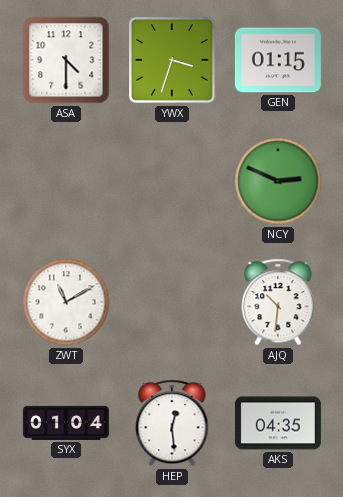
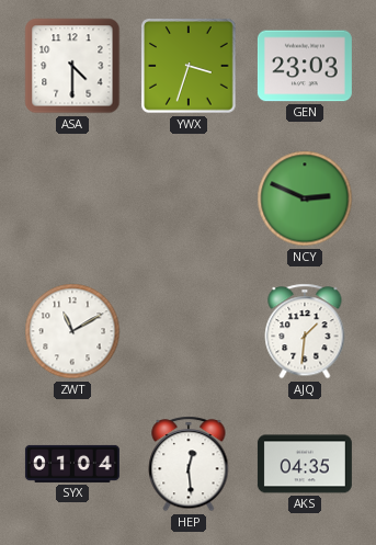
GEN: 01:15 -> 23:03
AJQ: 10:31 -> 1:31
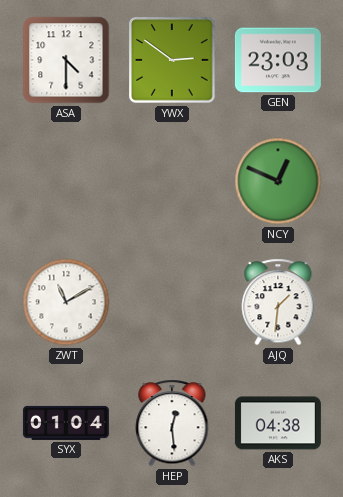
YWX: 3:33 -> 2:51
NCY: 2:49 -> 12:49
AKS: 04:35 -> 04:38
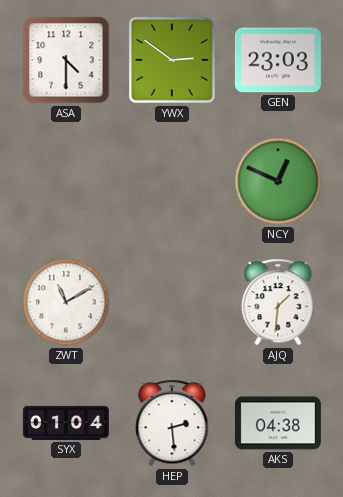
HEP: 12:29 -> 2:29
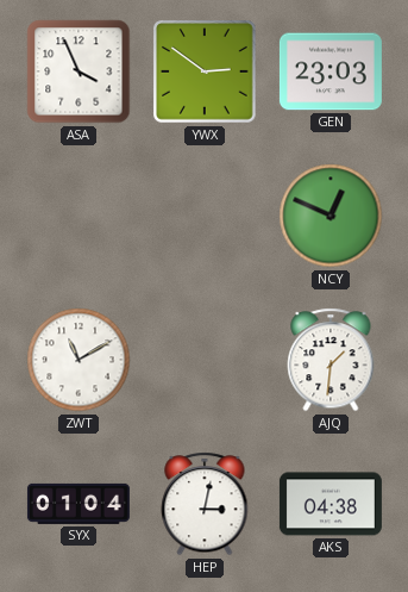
ASA: 4:30 -> 3:56
HEP: 2:29 -> 3:02
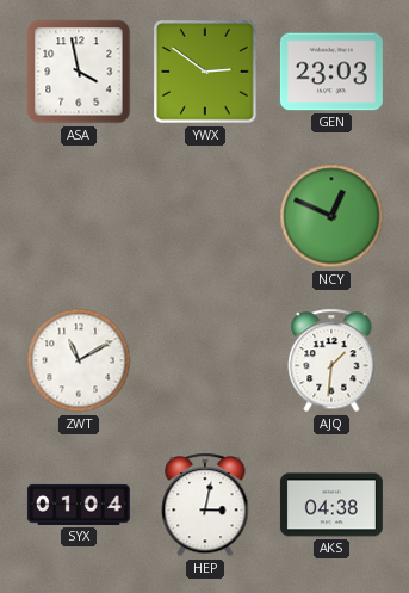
ASA: 3:56 -> 3:58
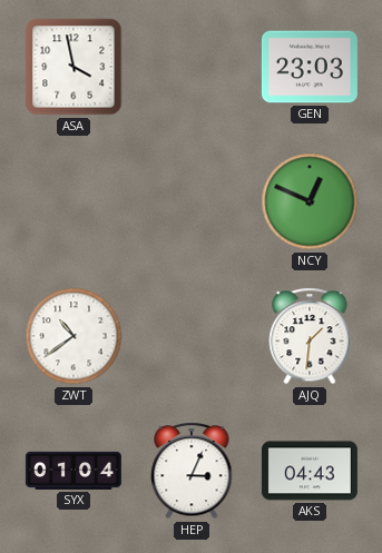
YWX: 2:51 -> none
ZWT: 11:10 -> 10:39
HEP: 3:02 -> 3:04
AKS: 04:38 -> 04:43
